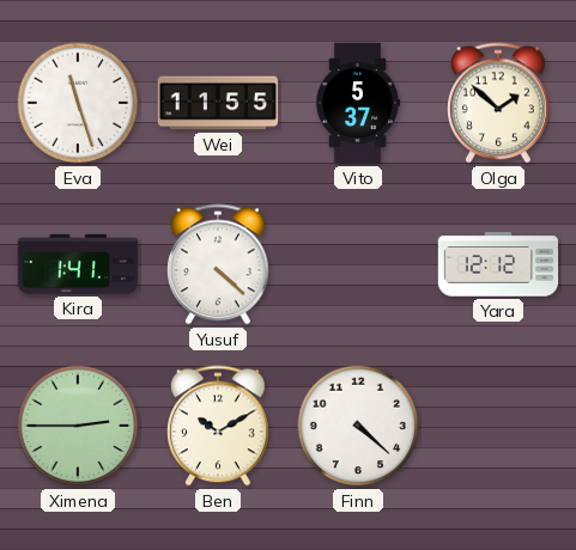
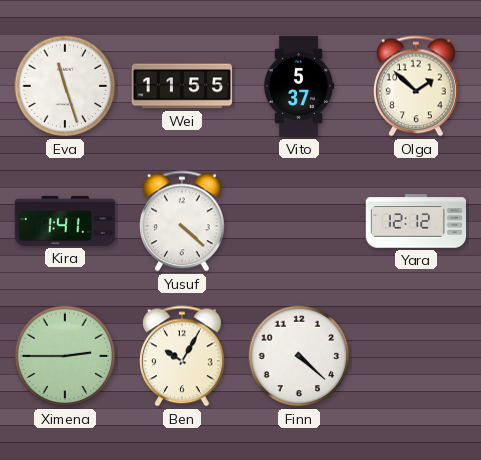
Ben: 10:10 -> 10:05
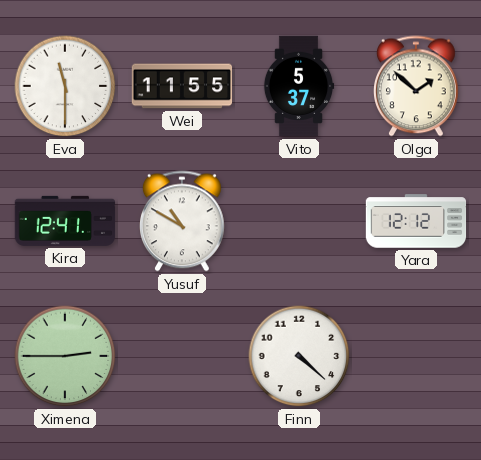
Eva: 11:27 -> 11:30
Kira: 1:41 -> 12:41
Yusuf: 4:22 -> 10:50
Ben: 10:05 -> none
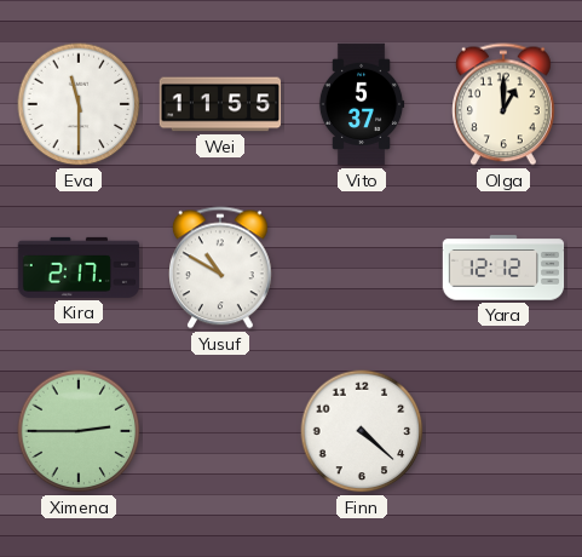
Olga: 1:52 -> 1:00
Kira: 12:41 -> 2:17
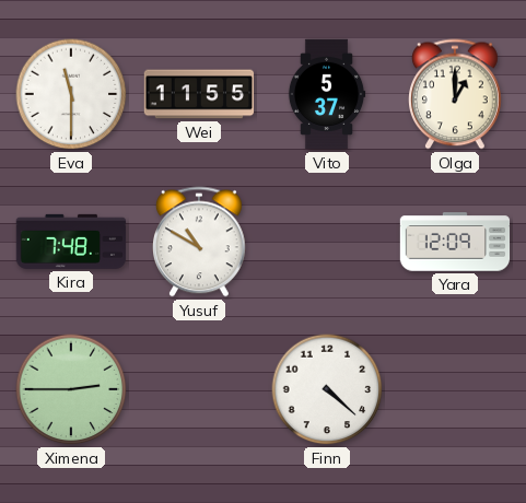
Kira: 2:17 -> 7:48
Yara: 12:12 -> 12:09
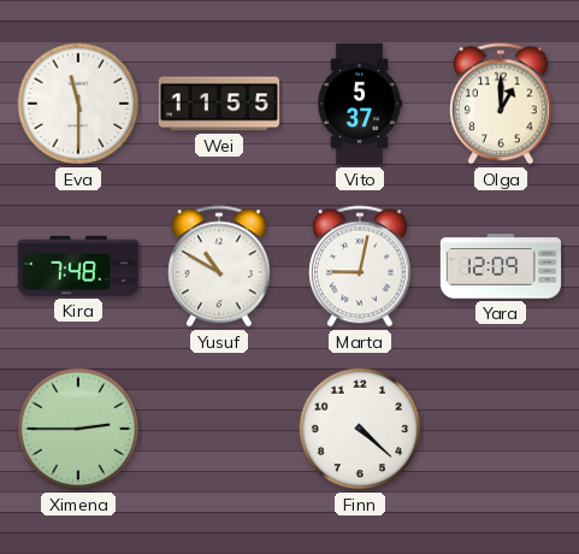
Marta: none -> 9:02
